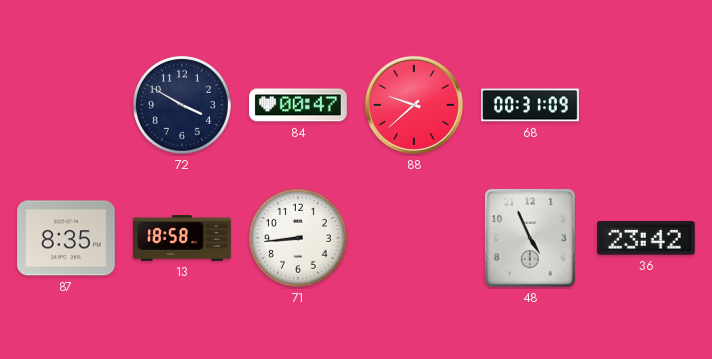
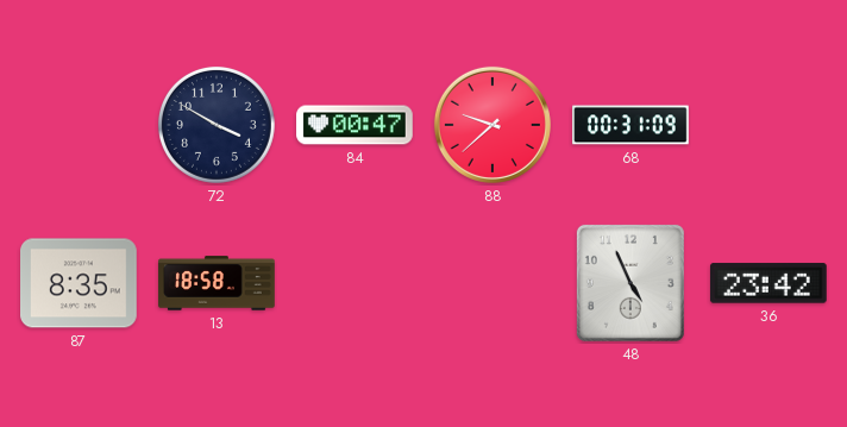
71: 8:44 -> none
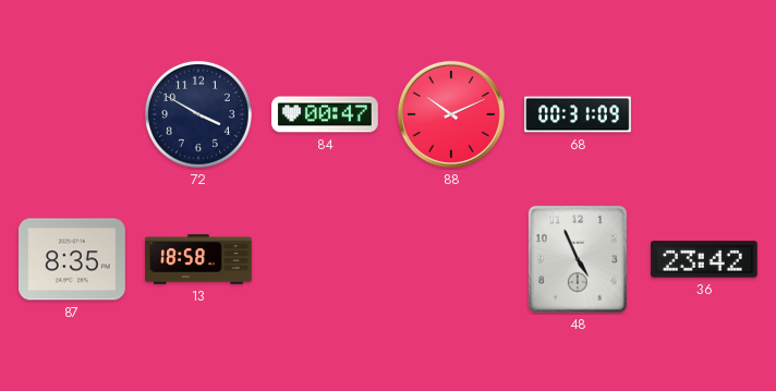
88: 9:38 -> 10:11
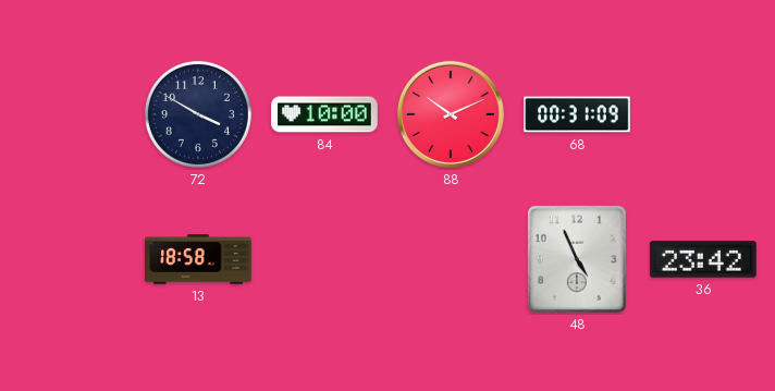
84: 00:47 -> 10:00
87: 8:35 -> none
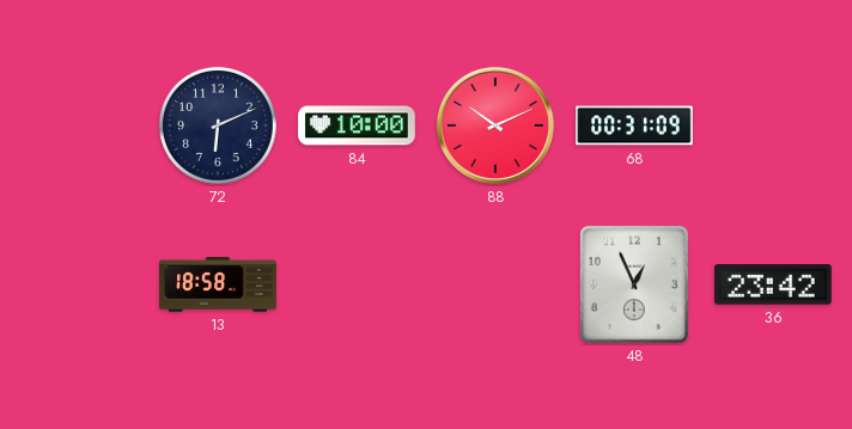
72: 3:50 -> 6:11
48: 4:56 -> 12:56
